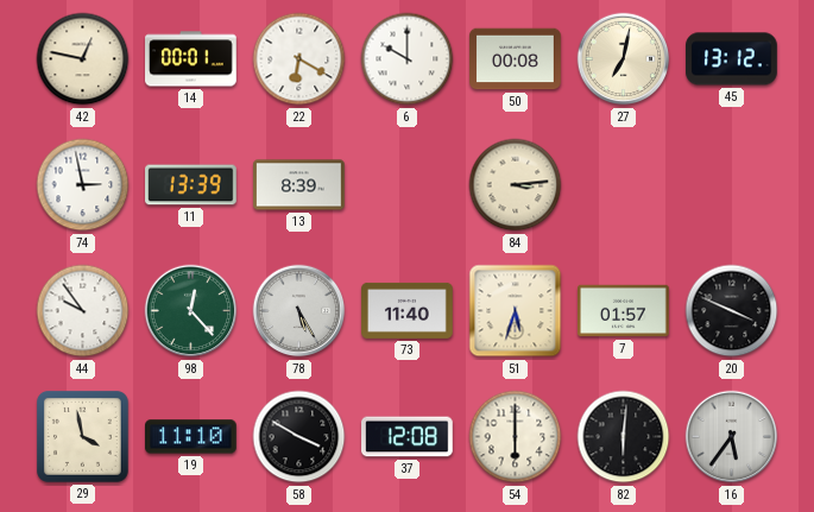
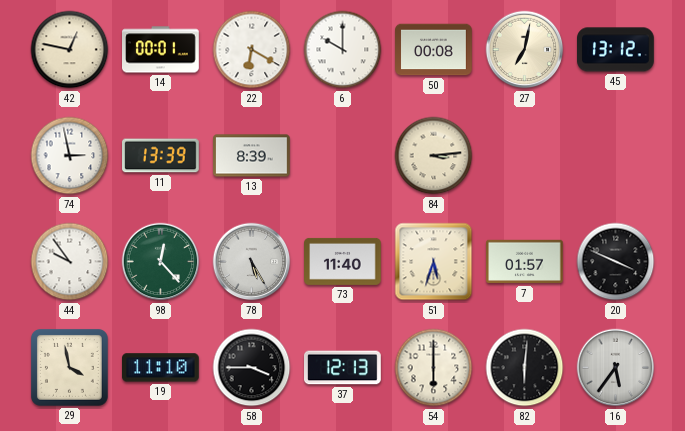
58: 3:50 -> 3:45
37: 12:08 -> 12:13
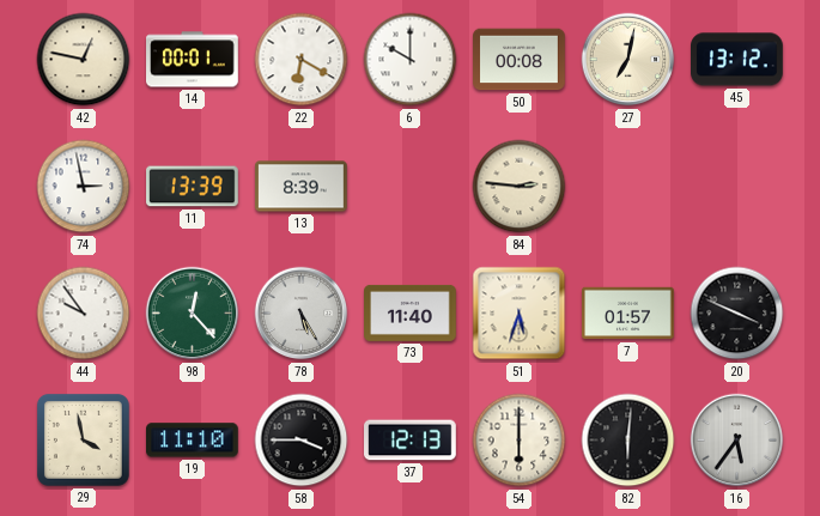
84: 3:14 -> 2:46
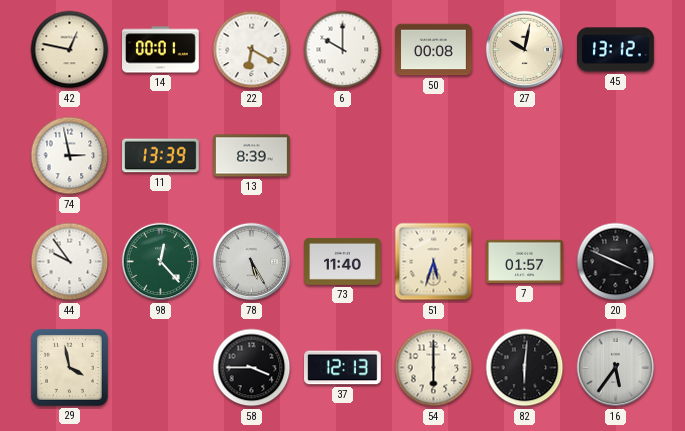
27: 7:02 -> 10:02
84: 2:46 -> none
19: 11:10 -> none
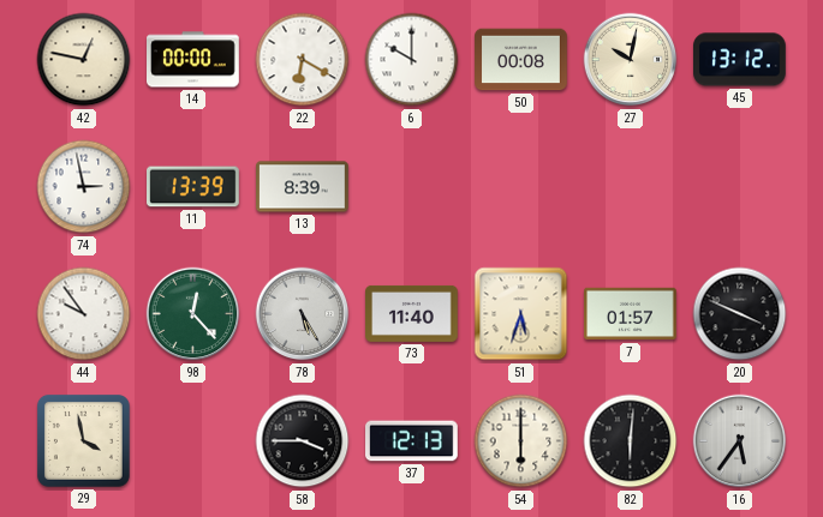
14: 00:01 -> 00:00
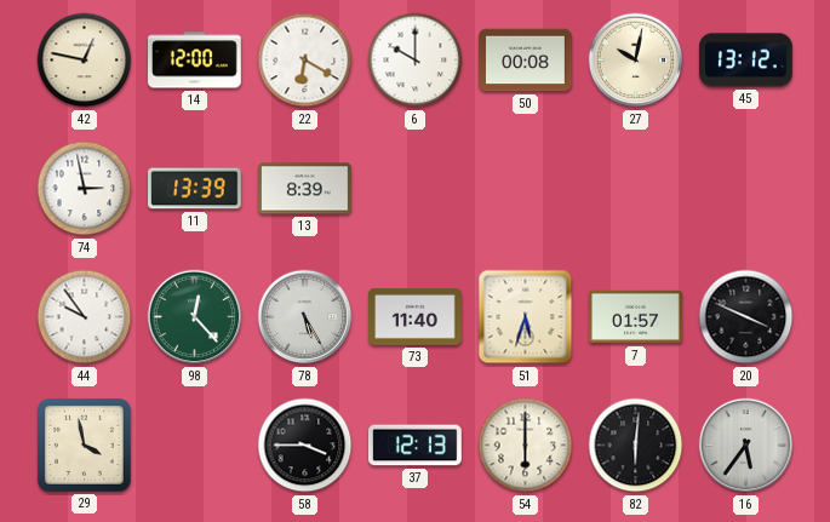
14: 00:00 -> 12:00
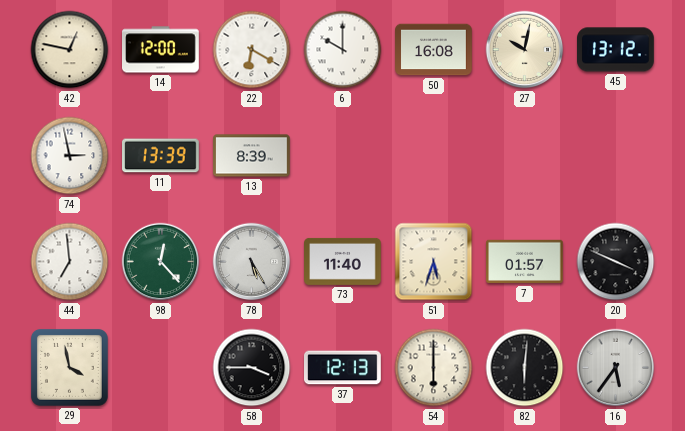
50: 00:08 -> 16:08
44: 9:54 -> 6:59
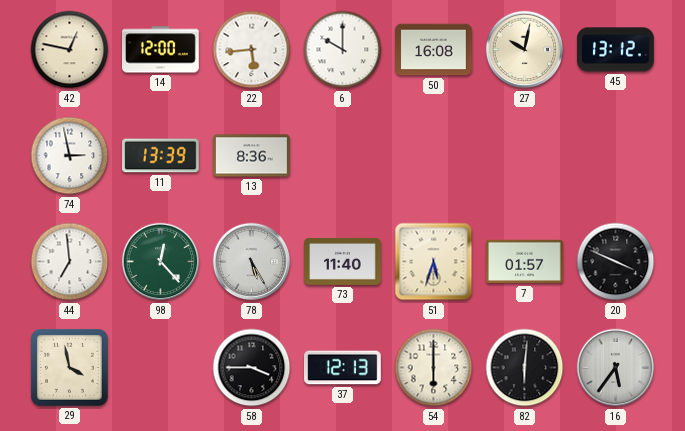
22: 6:20 -> 5:44
13: 8:39 -> 8:36
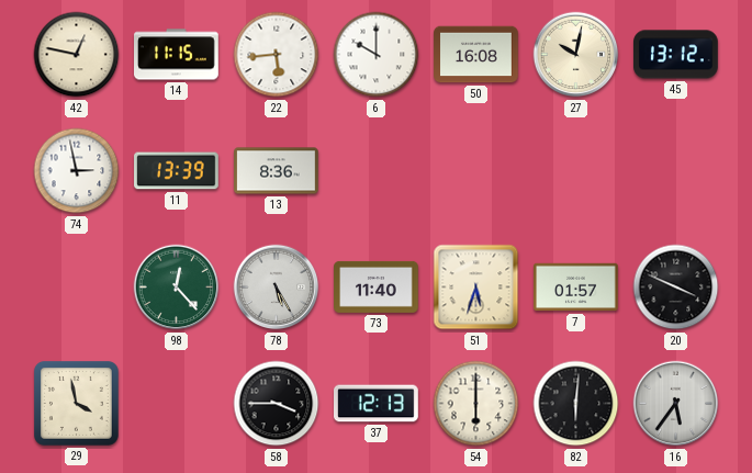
14: 12:00 -> 11:15
44: 6:59 -> none
